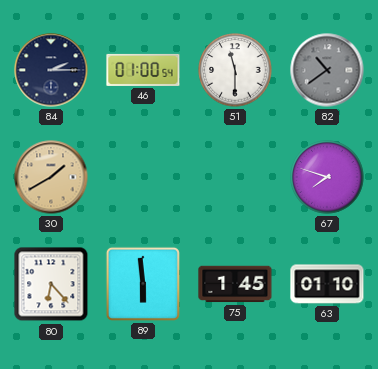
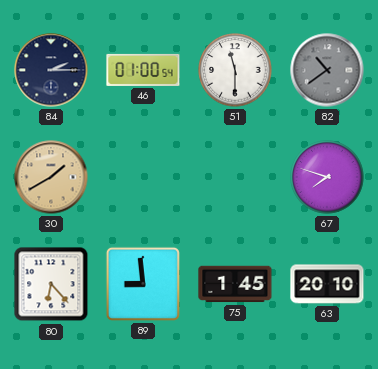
89: 5:59 -> 8:59
63: 01:10 -> 20:10
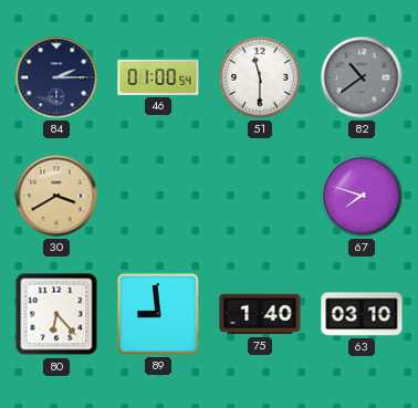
30: 1:40 -> 3:40
75: 1:45 -> 1:40
63: 20:10 -> 03:10
